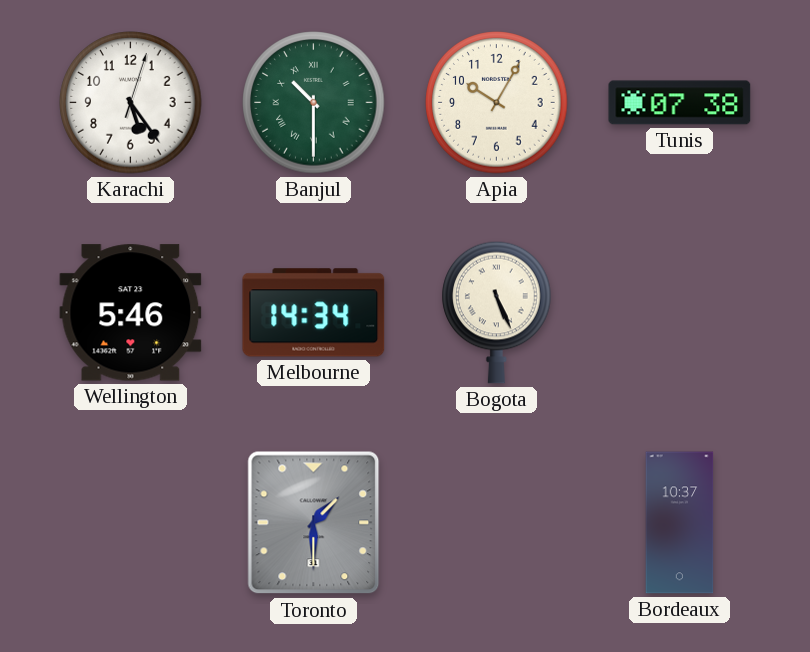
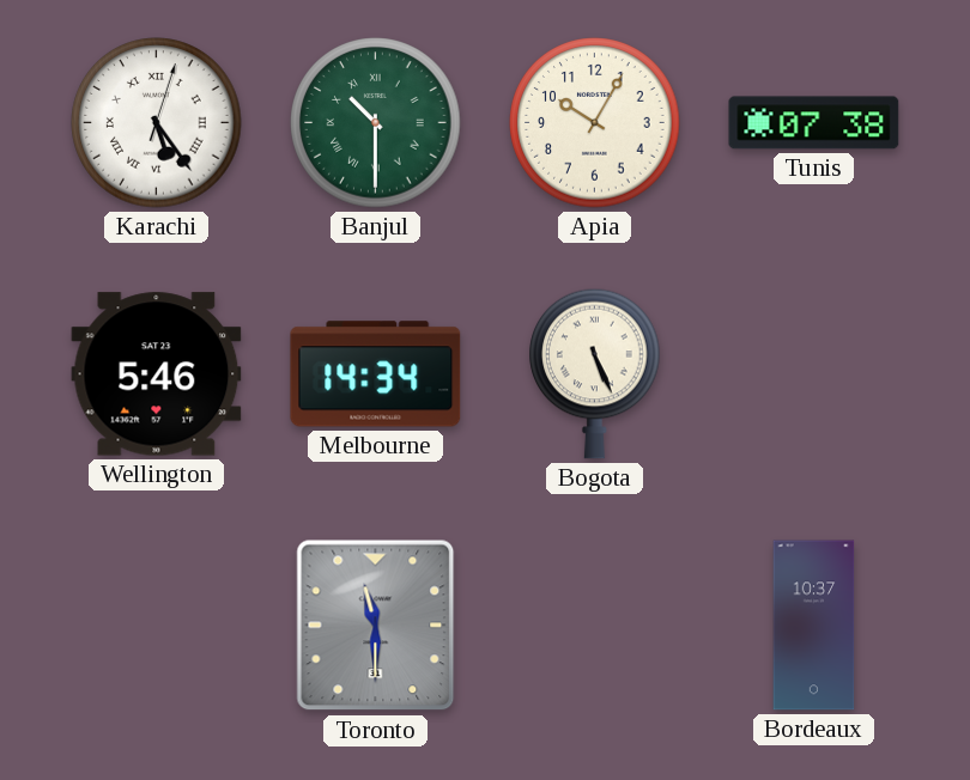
Karachi numerals: Arabic -> Roman
Toronto: 1:30 -> 11:30
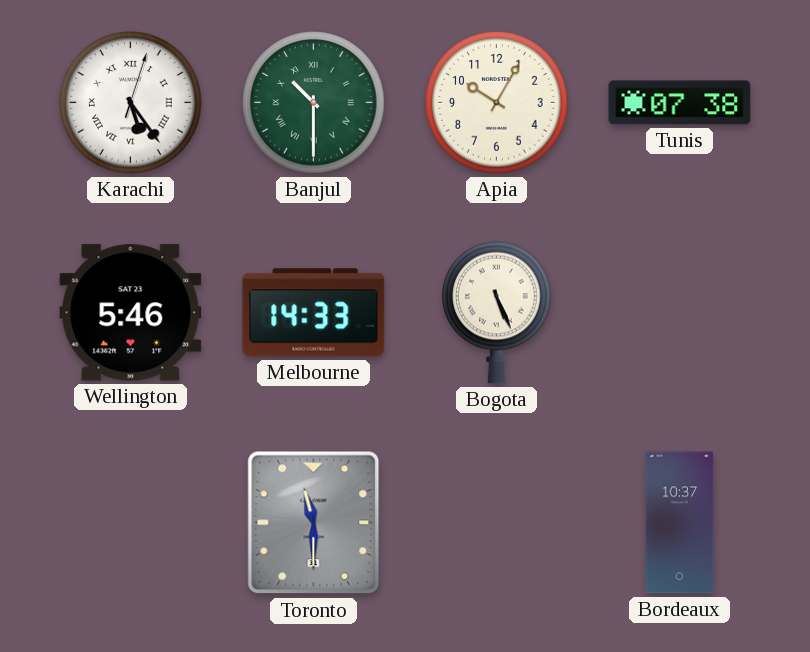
Melbourne: 14:34 -> 14:33
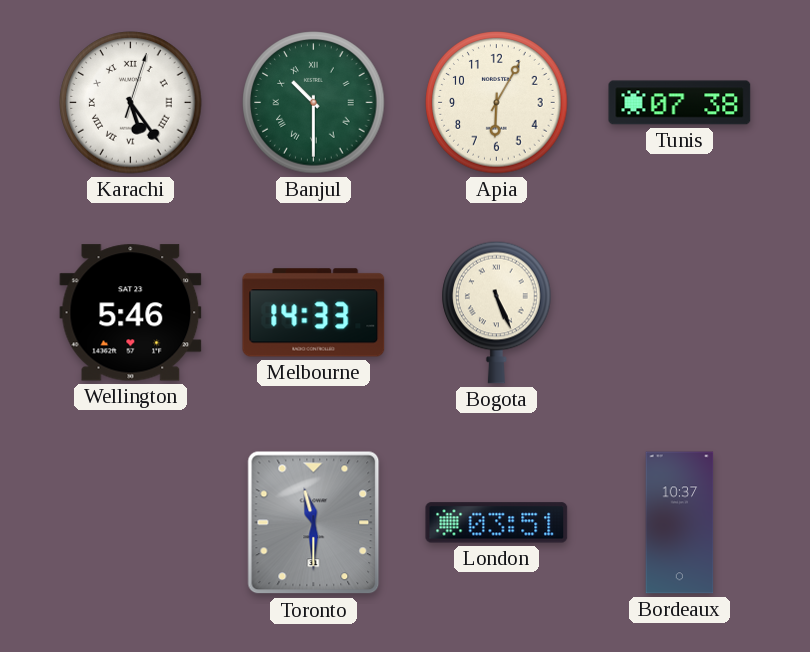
Apia: 10:05 -> 6:05
London: none -> 03:51
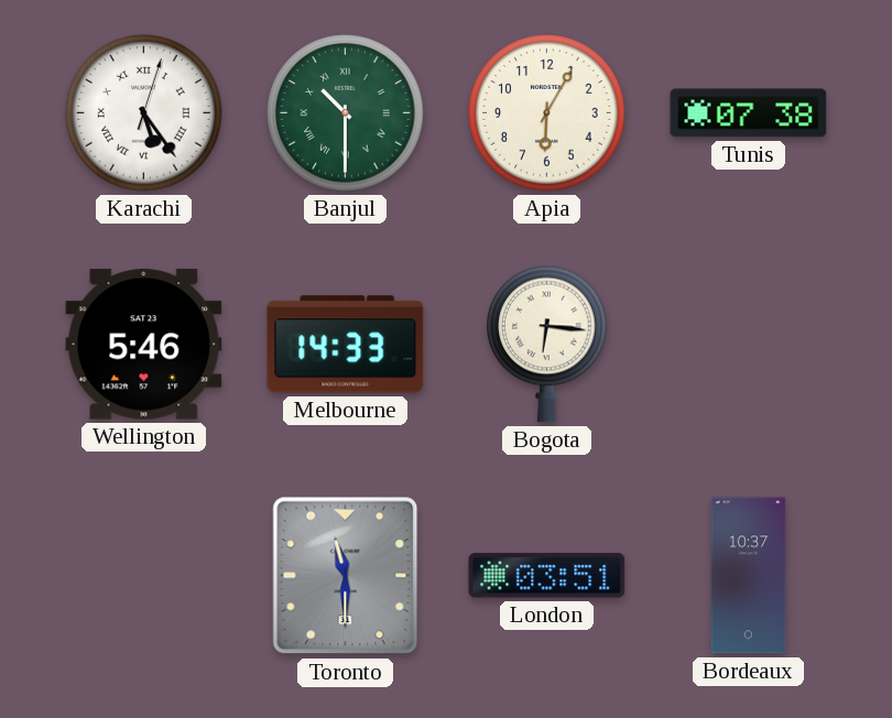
Bogota: 5:26 -> 6:16
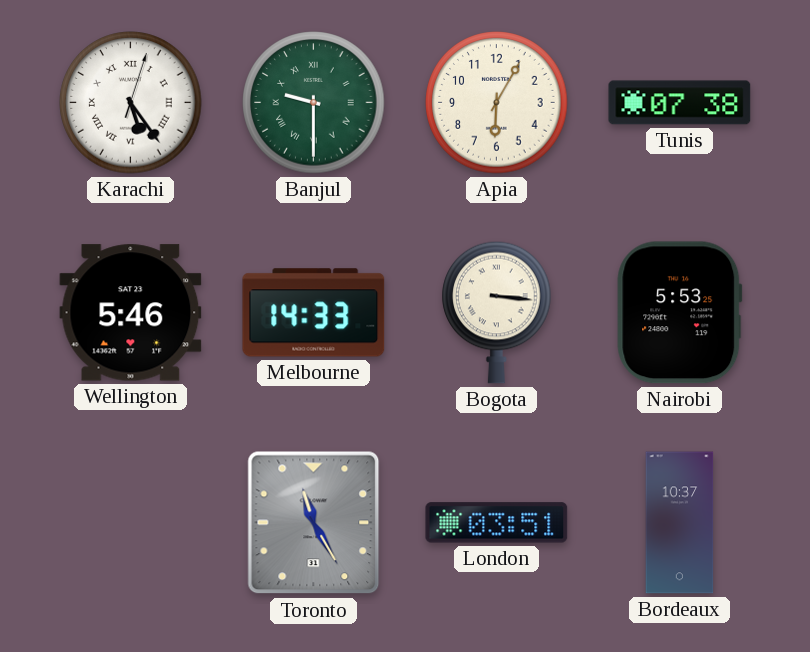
Banjul: 10:30 -> 9:30
Bogota: 6:16 -> 3:16
Nairobi: none -> 5:53
Toronto: 11:30 -> 11:25
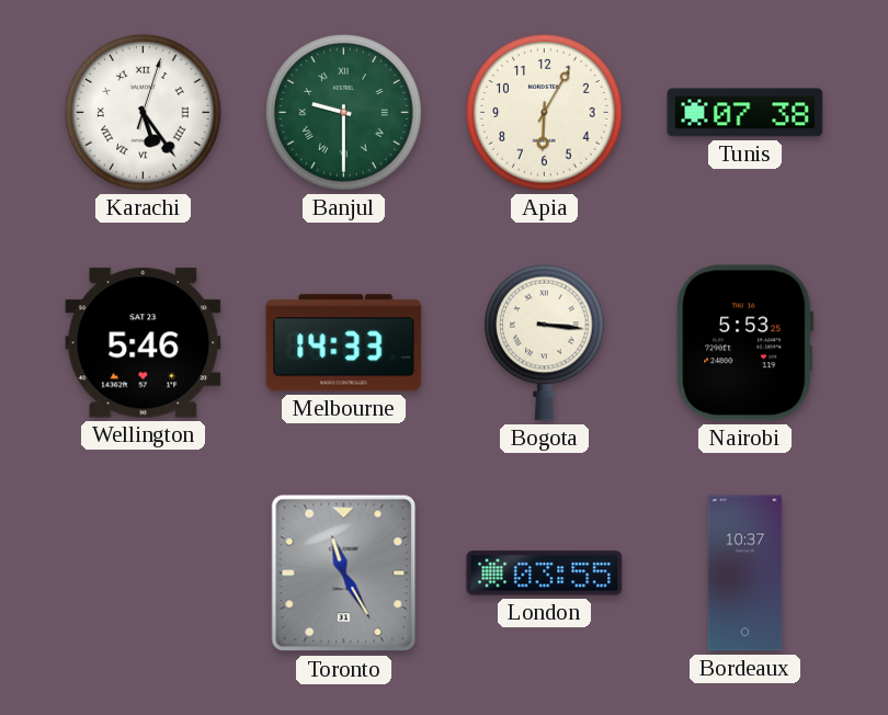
London: 03:51 -> 03:55
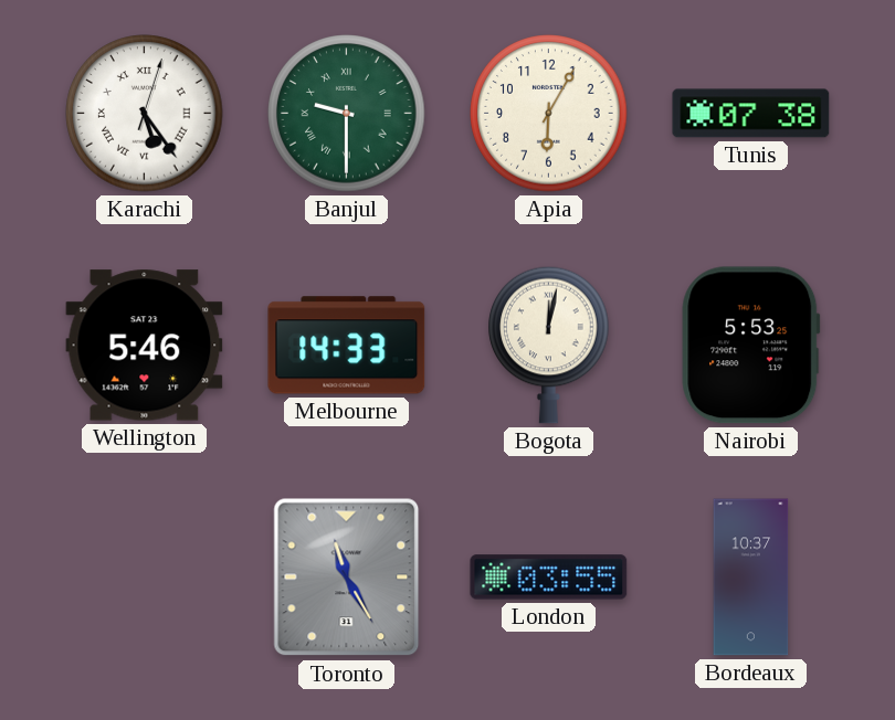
Bogota: 3:16 -> 12:02
